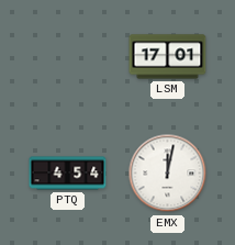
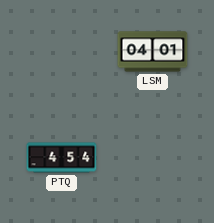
LSM: 17:01 -> 04:01
EMX: 12:02 -> none
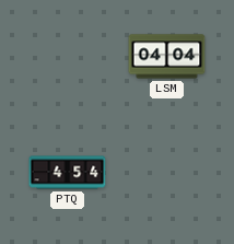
LSM: 04:01 -> 04:04
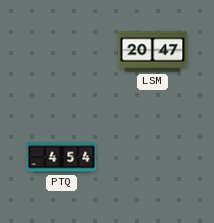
LSM: 04:04 -> 20:47
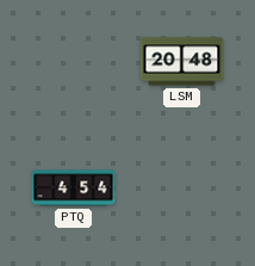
LSM: 20:47 -> 20:48
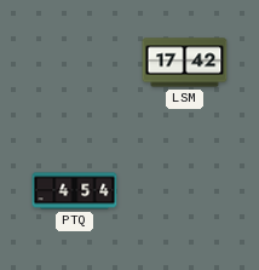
LSM: 20:48 -> 17:42
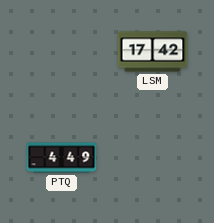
PTQ: 4:54 -> 4:49
